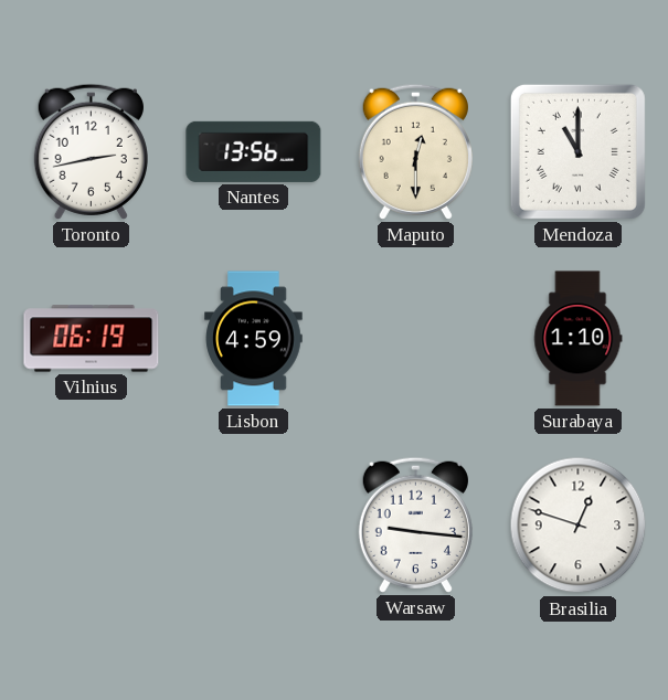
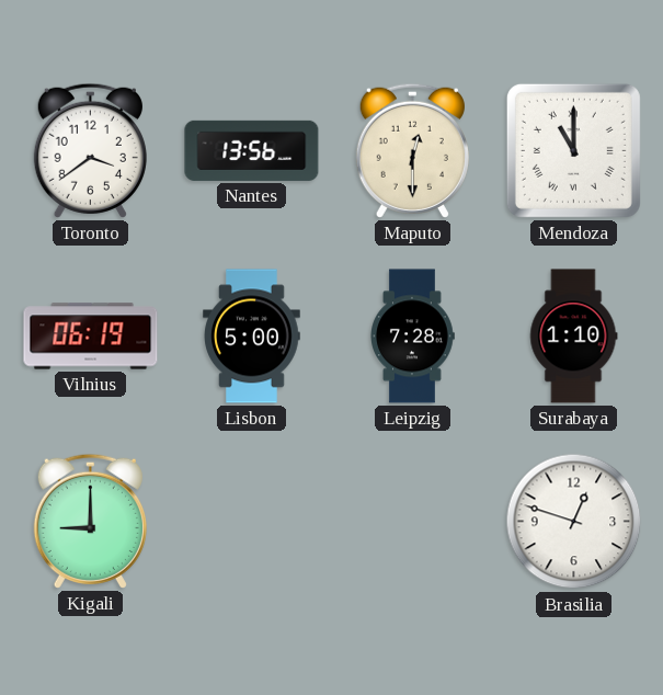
Toronto: 2:43 -> 3:39
Lisbon: 4:59 -> 5:00
Leipzig: none -> 7:28
Kigali: none -> 9:00
Warsaw: 9:16 -> none
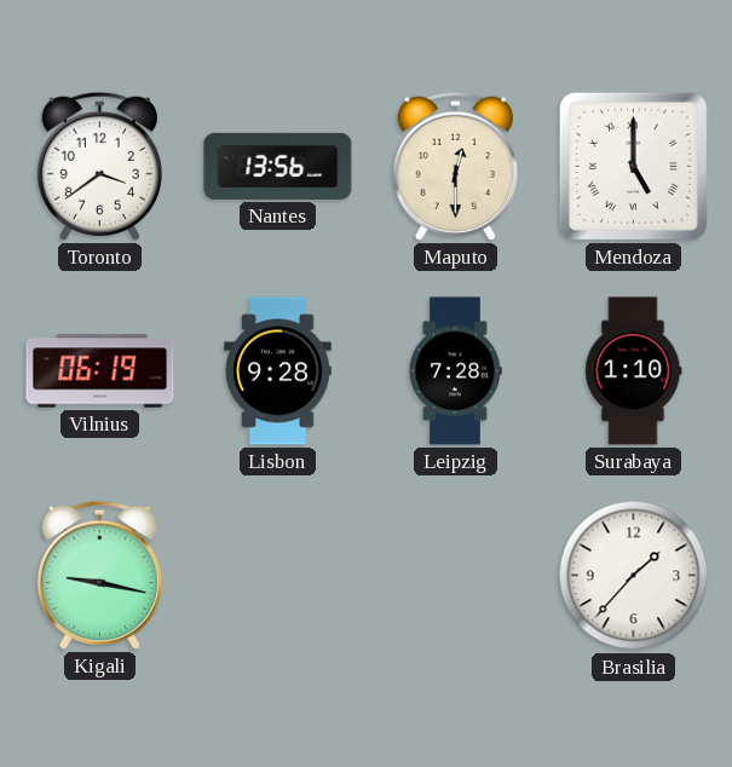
Mendoza: 11:00 -> 5:00
Lisbon: 5:00 -> 9:28
Kigali: 9:00 -> 9:17
Brasilia: 12:48 -> 1:37
